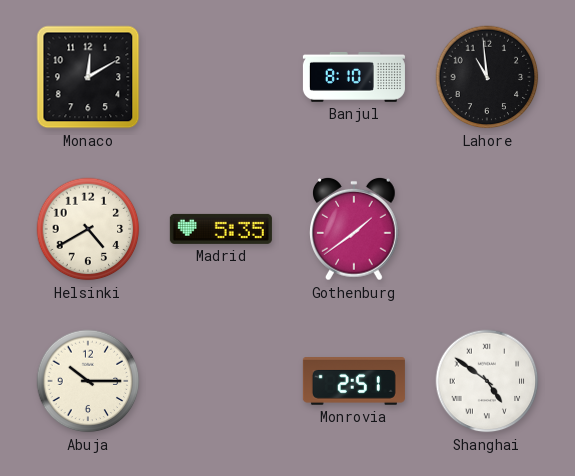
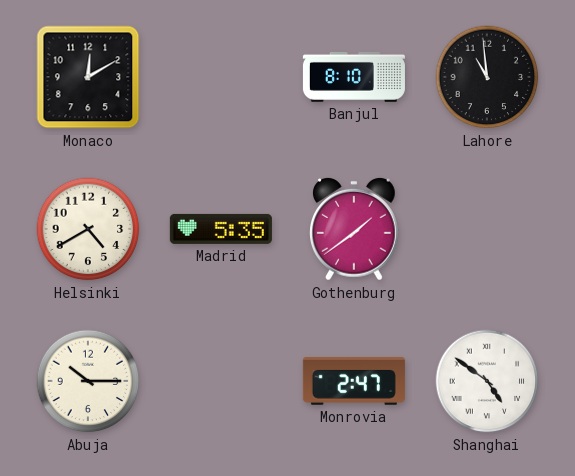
Monrovia: 2:51 -> 2:47
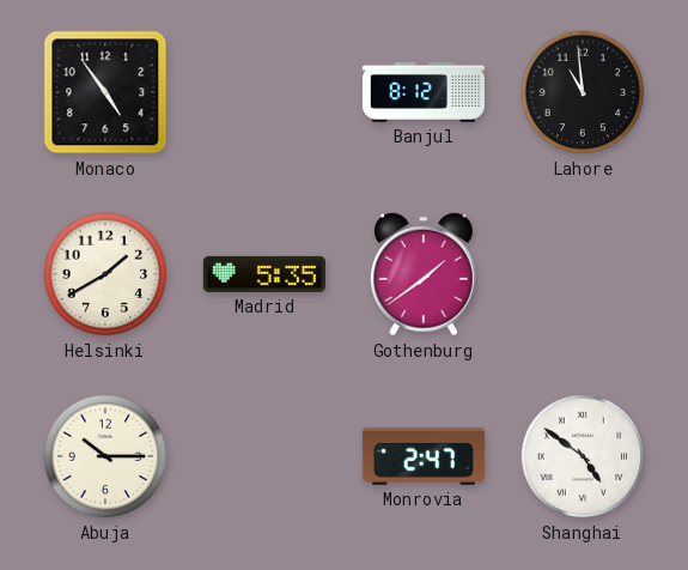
Monaco: 12:10 -> 4:54
Banjul: 8:10 -> 8:12
Helsinki: 4:40 -> 1:40
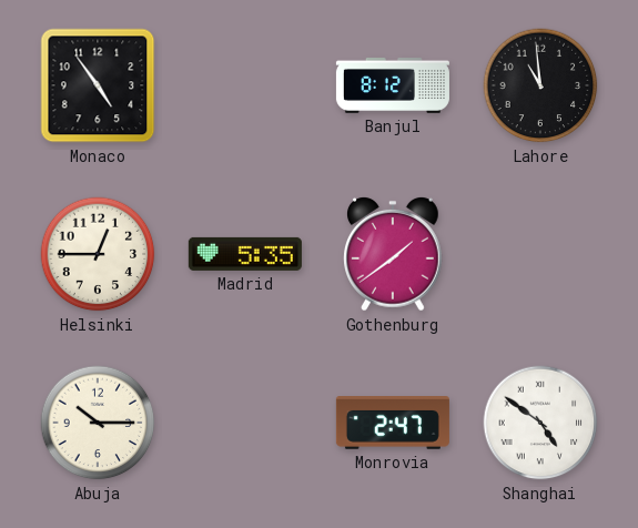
Helsinki: 1:40 -> 12:45
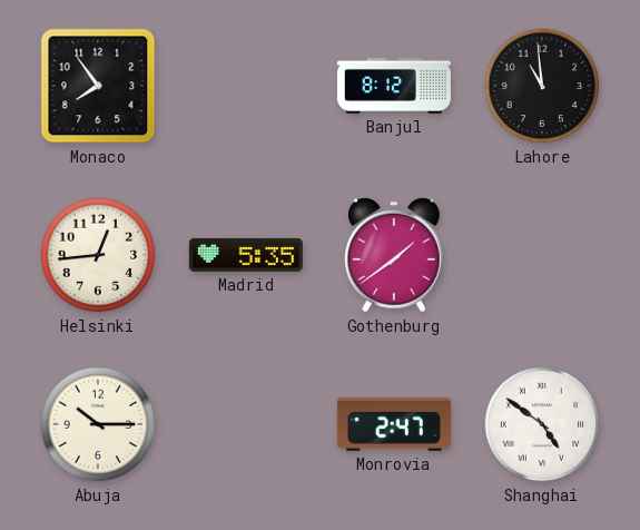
Monaco: 4:54 -> 7:54
Helsinki: 12:45 -> 12:44
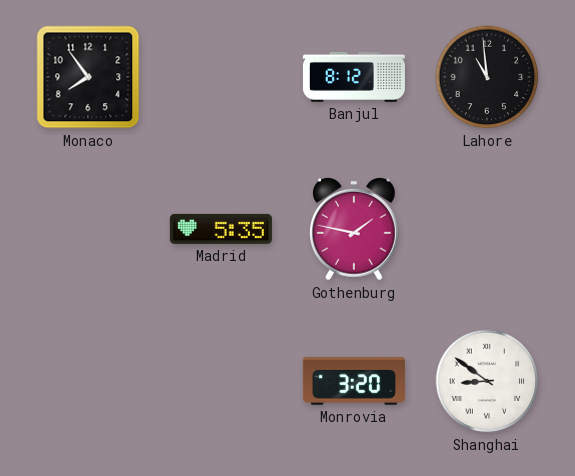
Helsinki: 12:44 -> none
Gothenburg: 1:39 -> 1:47
Abuja: 10:15 -> none
Monrovia: 2:47 -> 3:20
Shanghai: 4:51 -> 8:51
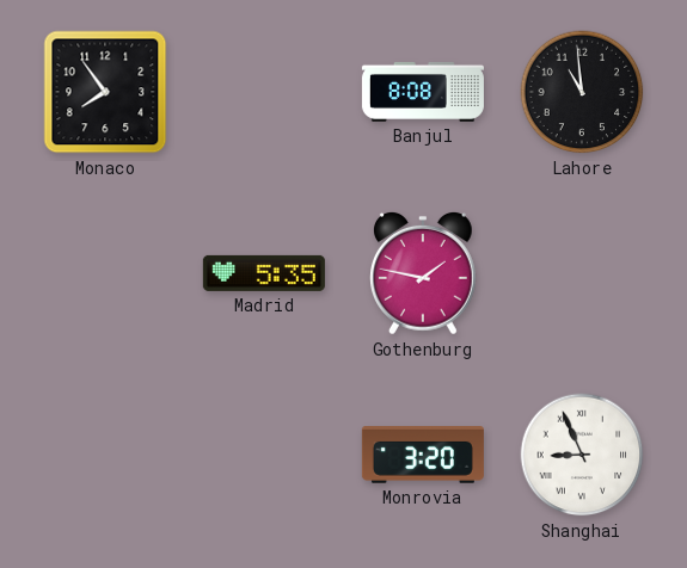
Banjul: 8:12 -> 8:08
Shanghai: 8:51 -> 8:56
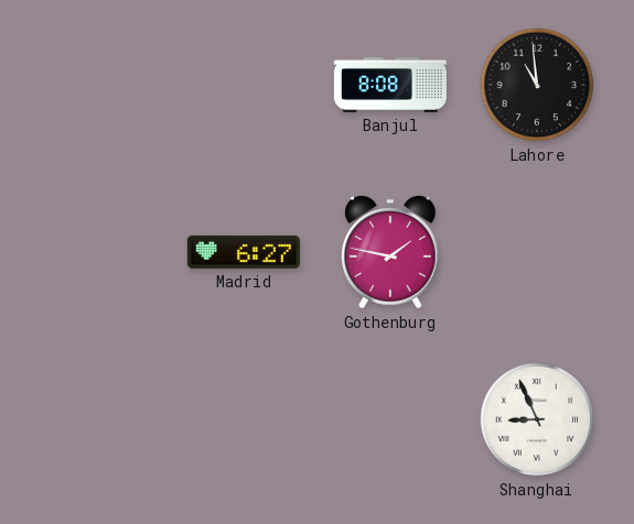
Monaco: 7:54 -> none
Madrid: 5:35 -> 6:27
Monrovia: 3:20 -> none
